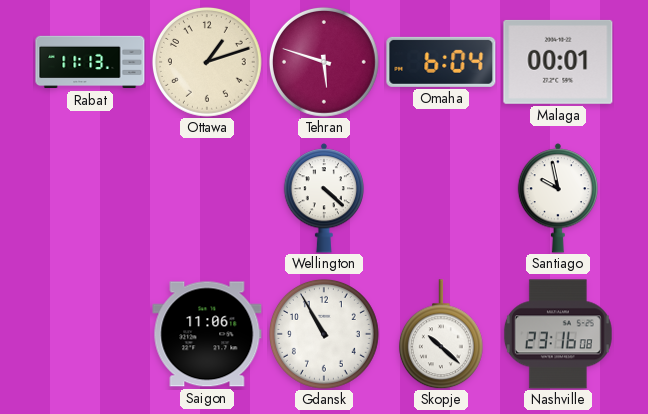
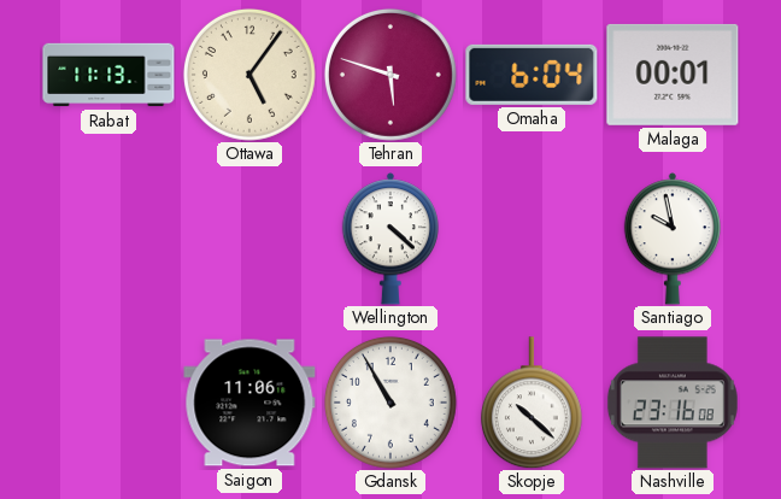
Ottawa: 1:12 -> 5:06
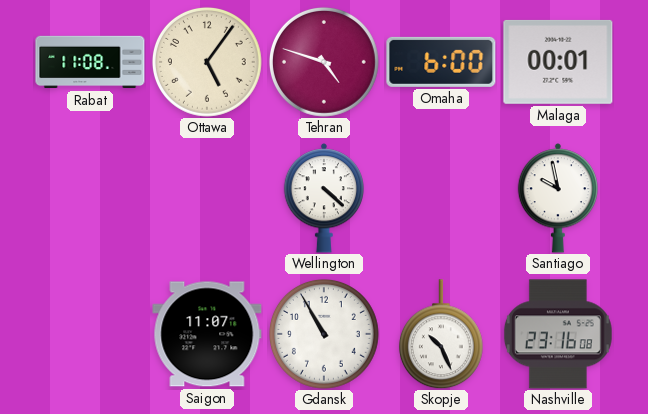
Rabat: 11:13 -> 11:08
Tehran: 5:48 -> 4:48
Omaha: 6:04 -> 6:00
Saigon: 11:06 -> 11:07
Skopje: 10:22 -> 10:26
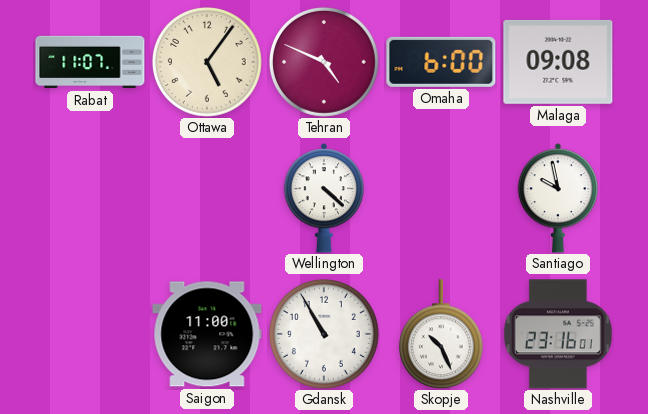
Rabat: 11:08 -> 11:07
Tehran: 4:48 -> 4:49
Malaga: 00:01 -> 09:08
Saigon: 11:07 -> 11:00
Nashville: 23:16:08 -> 23:16:01
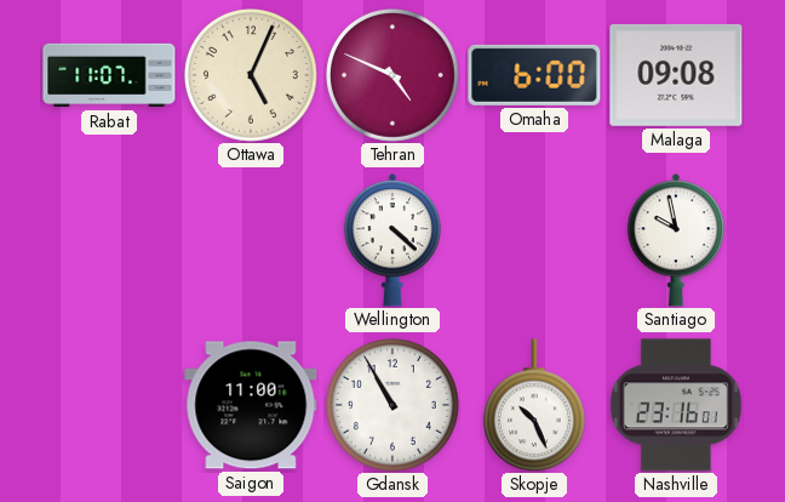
Ottawa: 5:06 -> 5:04
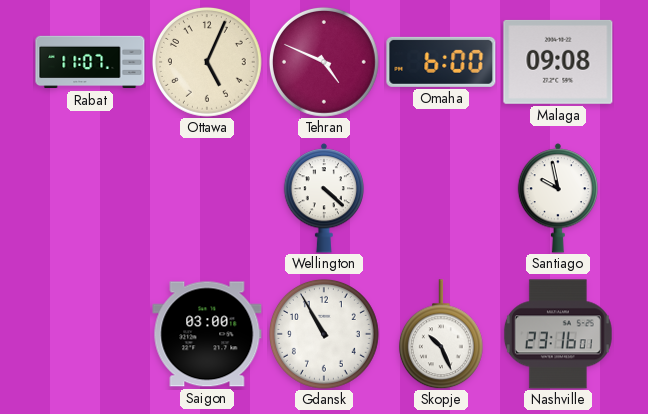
Saigon: 11:00 -> 03:00
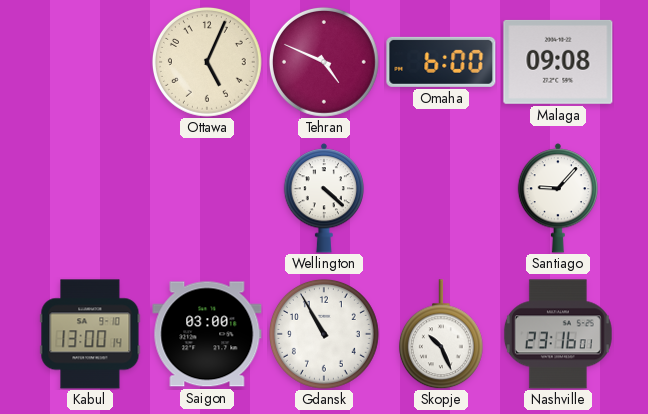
Rabat: 11:07 -> none
Santiago: 9:58 -> 9:07
Kabul: none -> 13:00
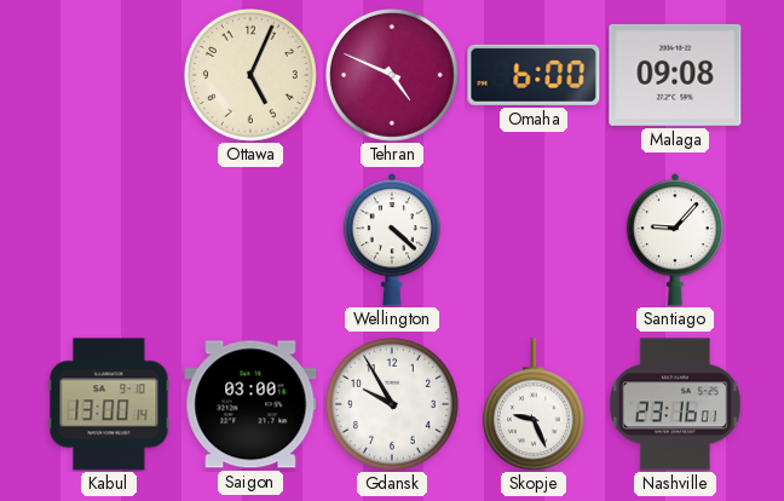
Gdansk: 10:55 -> 9:55
Skopje: 10:26 -> 9:26
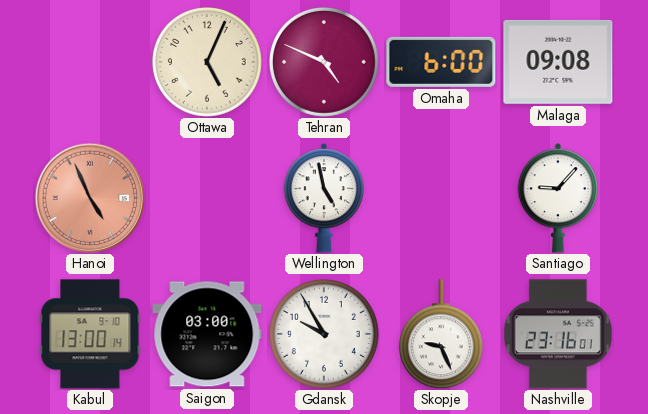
Hanoi: none -> 4:56
Wellington: 4:22 -> 4:58
